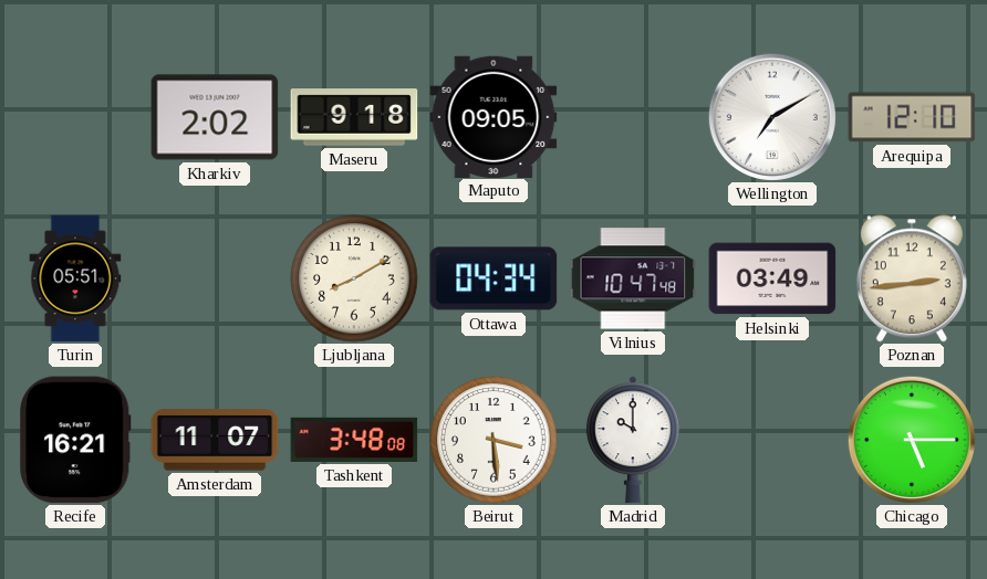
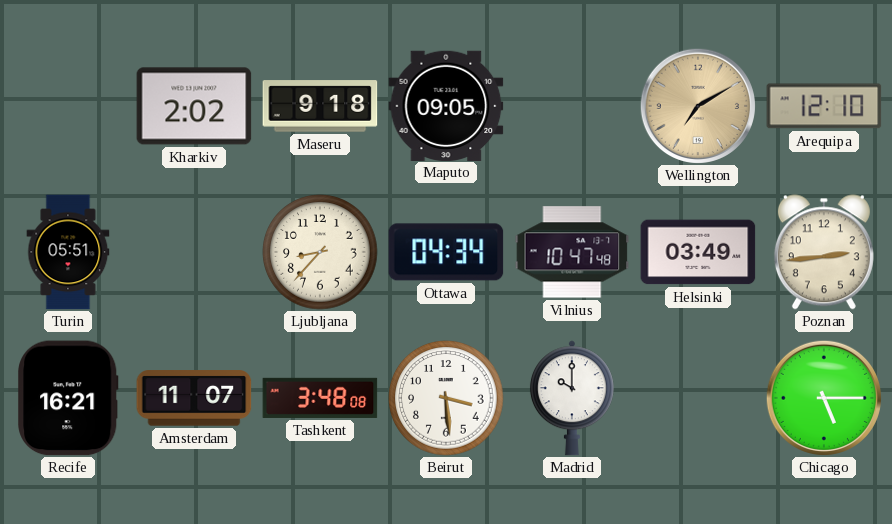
Wellington dial: white -> champagne
Ljubljana: 8:10 -> 8:37
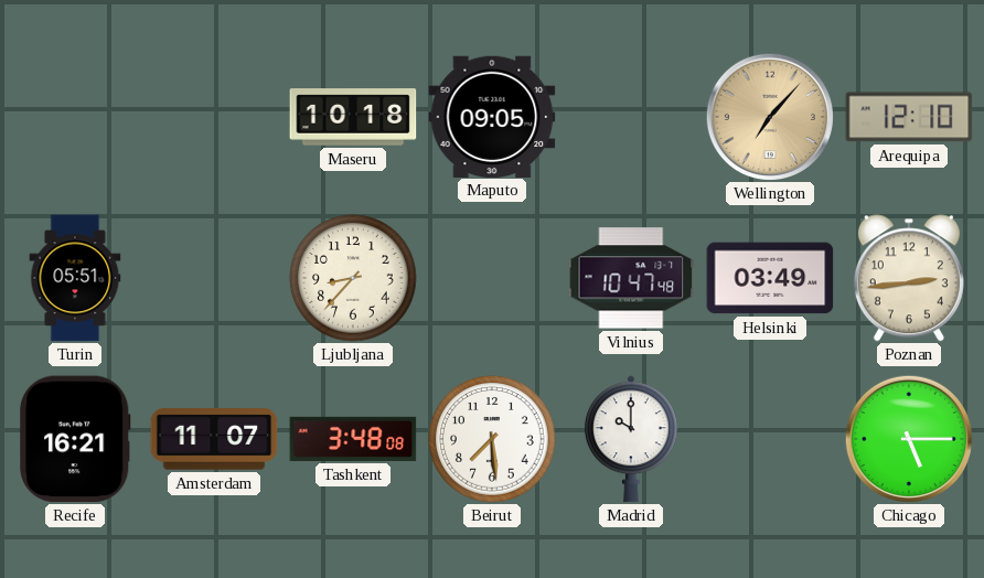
Kharkiv: 2:02 -> none
Maseru: 9:18 -> 10:18
Wellington: 7:10 -> 7:07
Ottawa: 04:34 -> none
Beirut: 3:29 -> 7:29
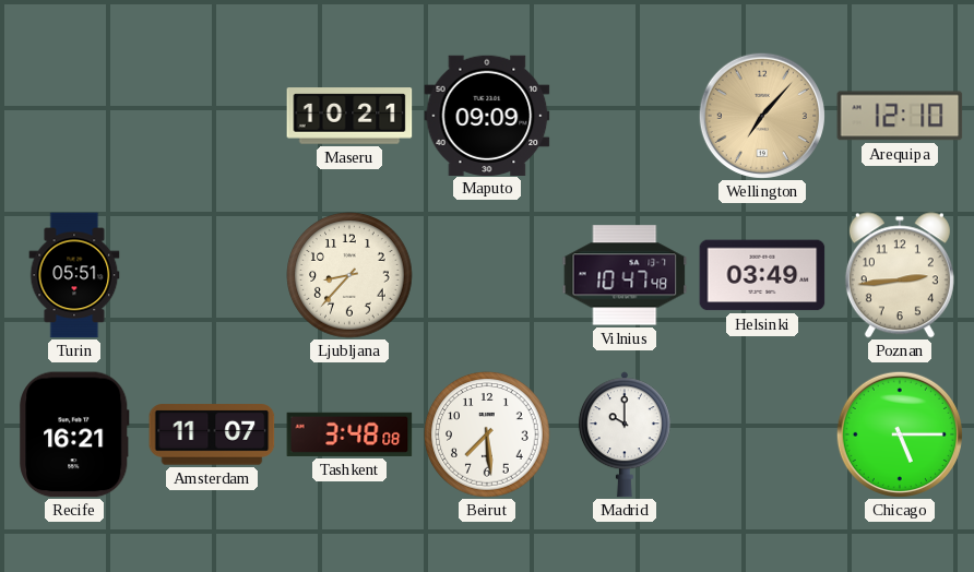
Maseru: 10:18 -> 10:21
Maputo: 09:05 -> 09:09
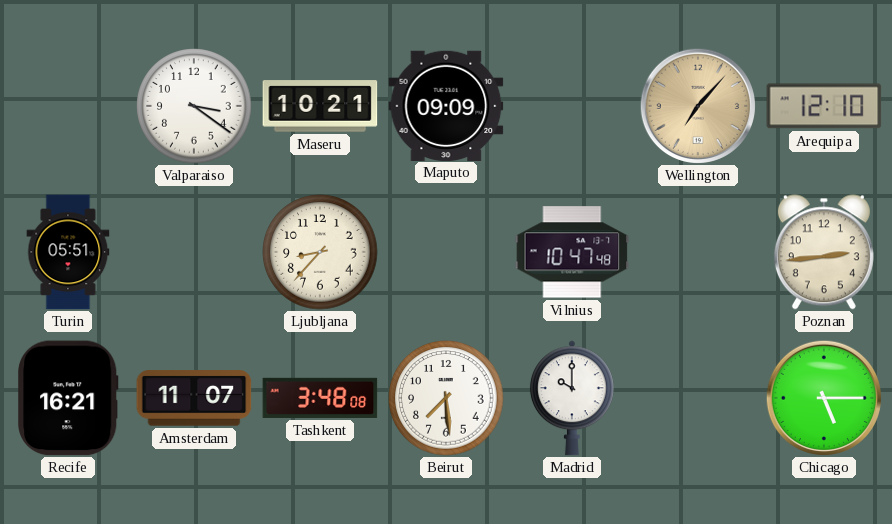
Valparaiso: none -> 3:21
Helsinki: 03:49 -> none
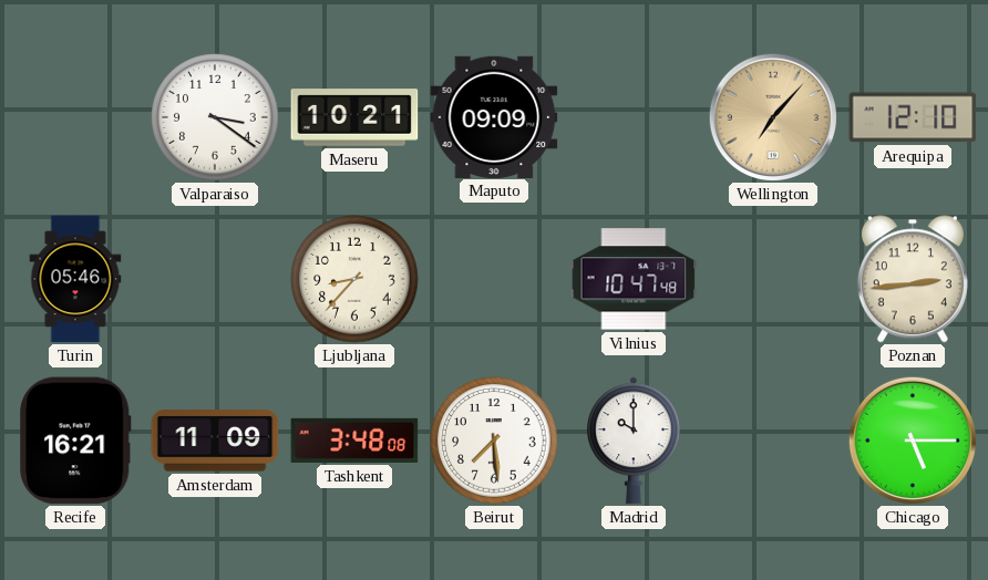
Turin: 05:51 -> 05:46
Amsterdam: 11:07 -> 11:09
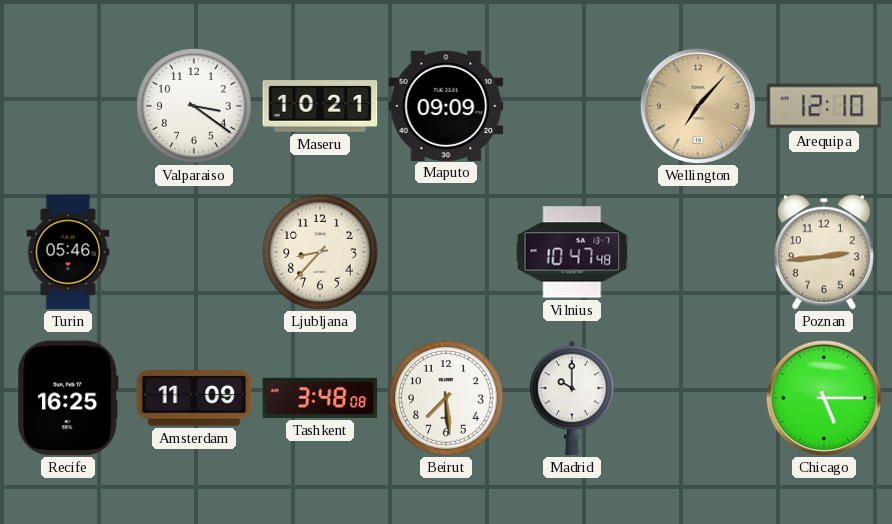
Recife: 16:21 -> 16:25
